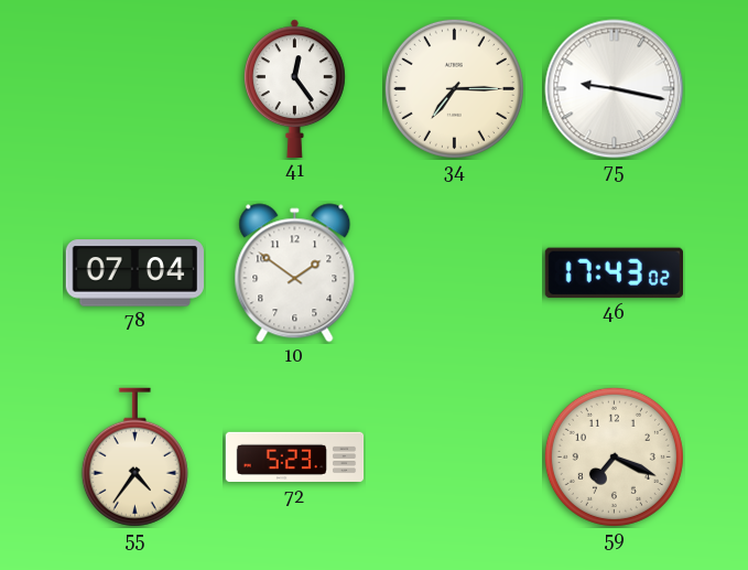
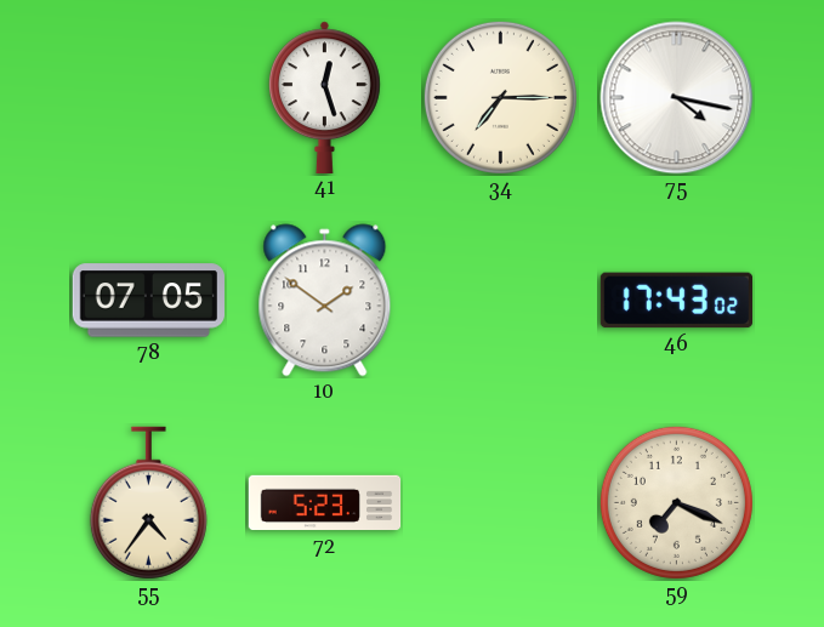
41: 12:24 -> 12:27
75: 9:17 -> 4:17
78: 07:04 -> 07:05
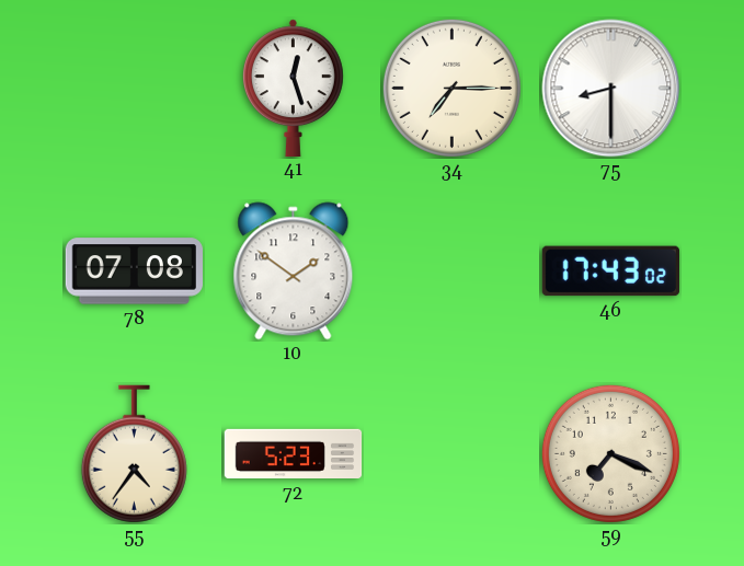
75: 4:17 -> 8:30
78: 07:05 -> 07:08
